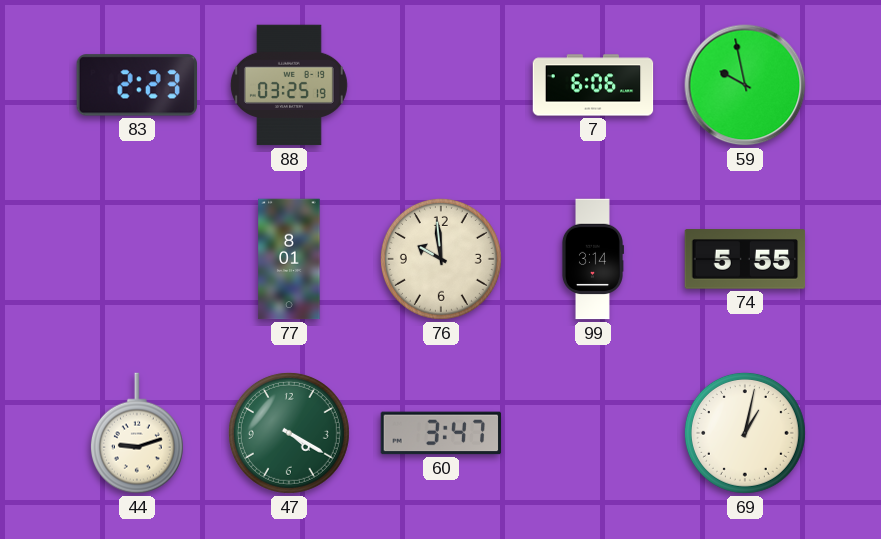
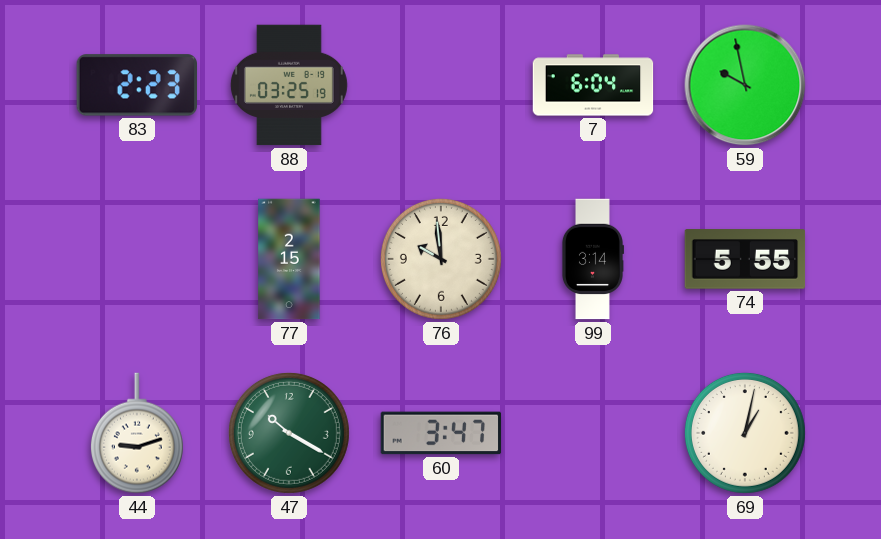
7: 6:06 -> 6:04
77: 8:01 -> 2:15
47: 4:20 -> 10:20
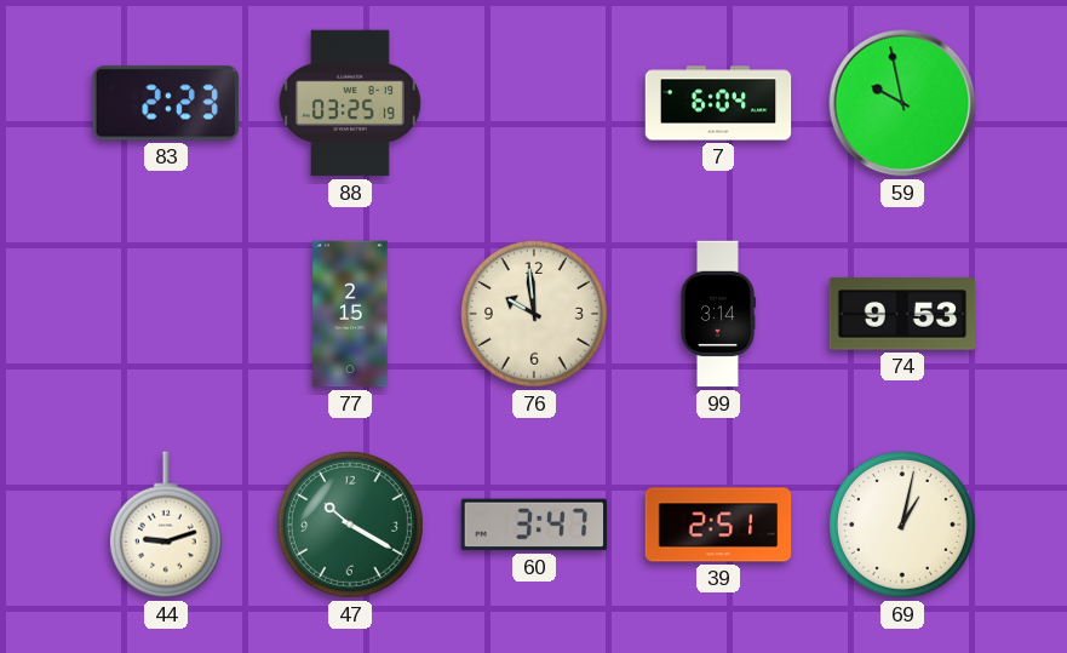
74: 5:55 -> 9:53
39: none -> 2:51
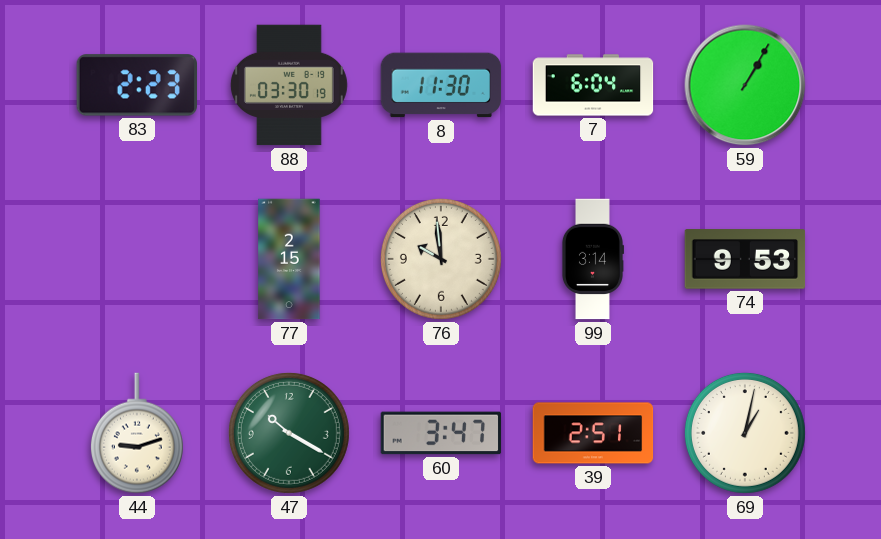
88: 03:25 -> 03:30
8: none -> 11:30
59: 9:58 -> 1:05
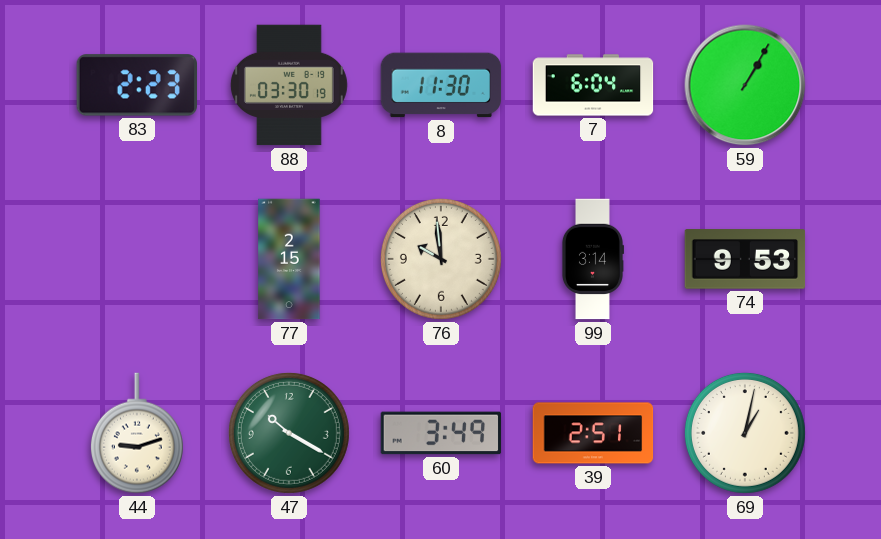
60: 3:47 -> 3:49
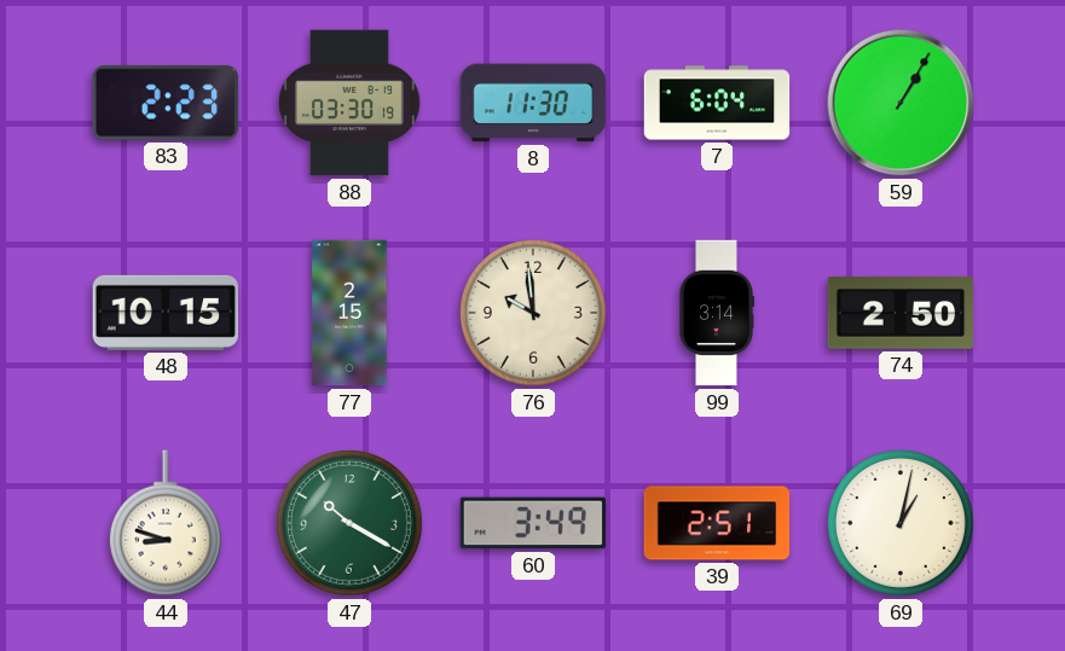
48: none -> 10:15
74: 9:53 -> 2:50
44: 9:12 -> 8:48
